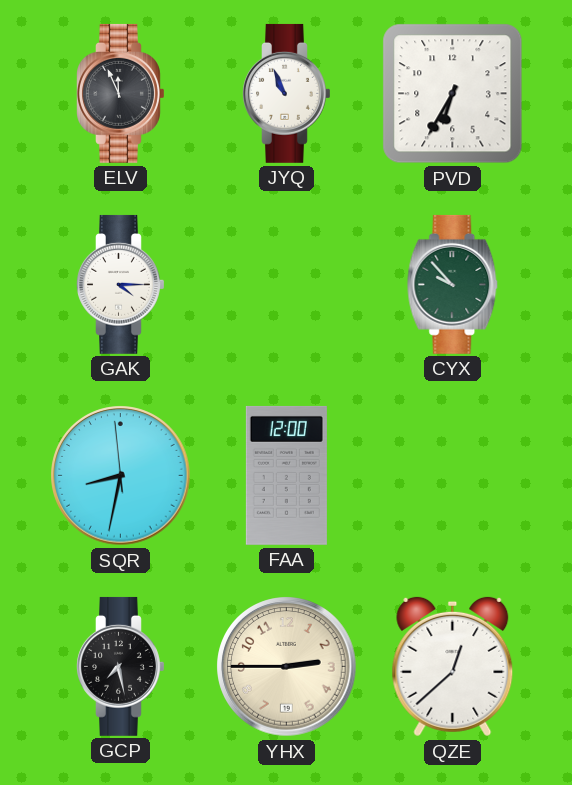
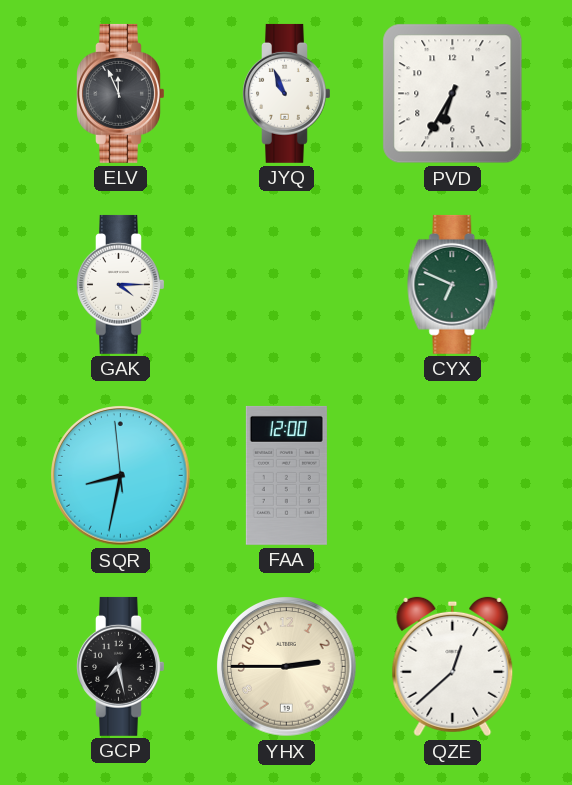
CYX: 9:53 -> 6:49
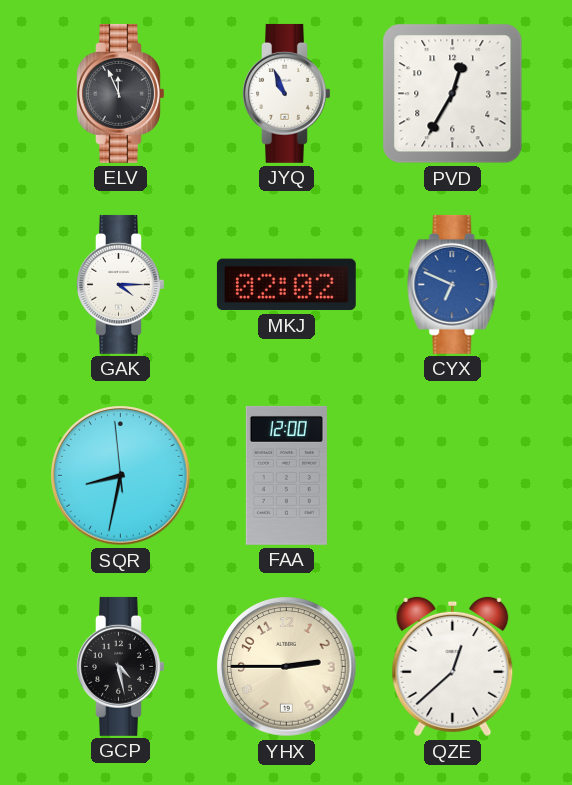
PVD: 6:35 -> 12:35
MKJ: none -> 02:02
CYX dial: green -> blue
GCP: 7:28 -> 4:28
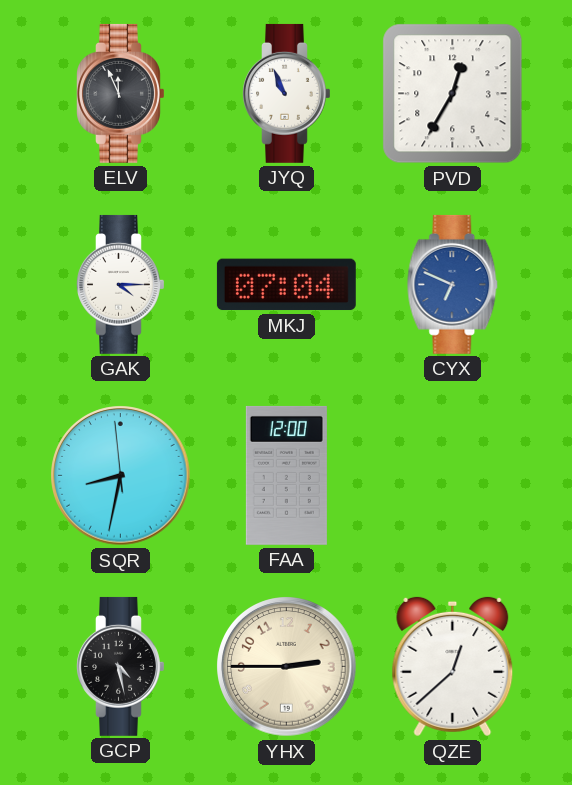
MKJ: 02:02 -> 07:04
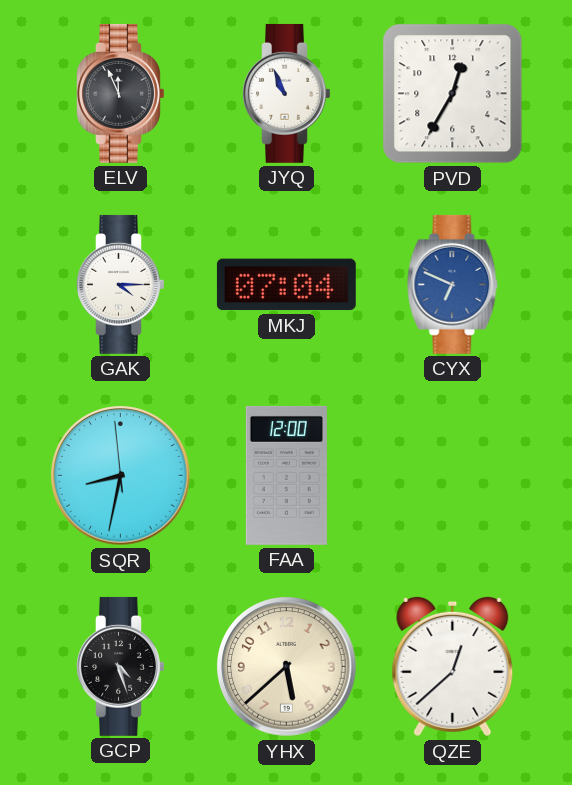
GCP: 4:28 -> 4:27
YHX: 2:45 -> 5:38
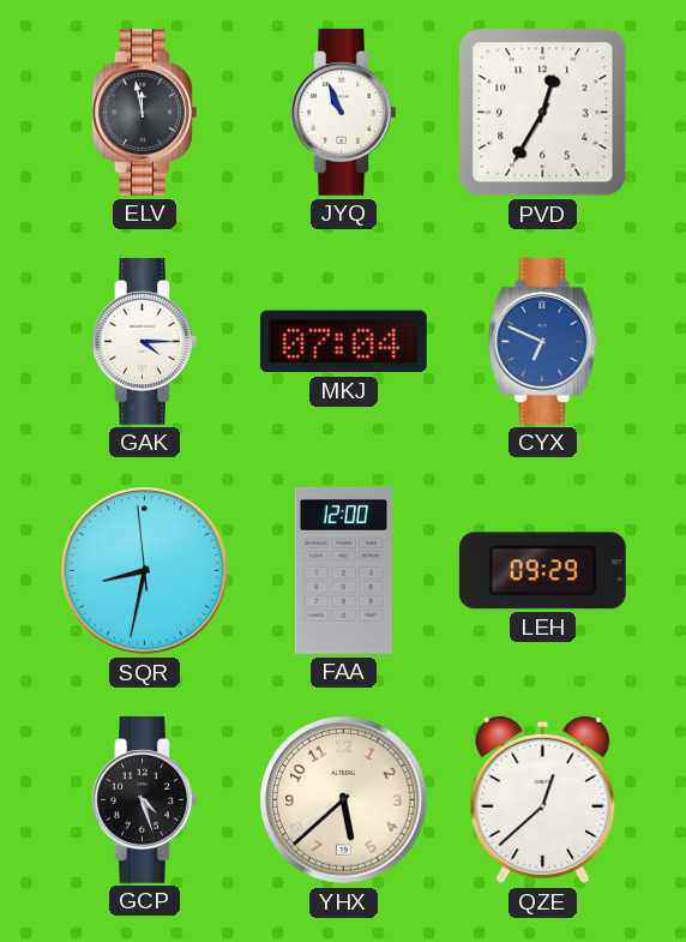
ELV: 11:56 -> 11:58
LEH: none -> 09:29
